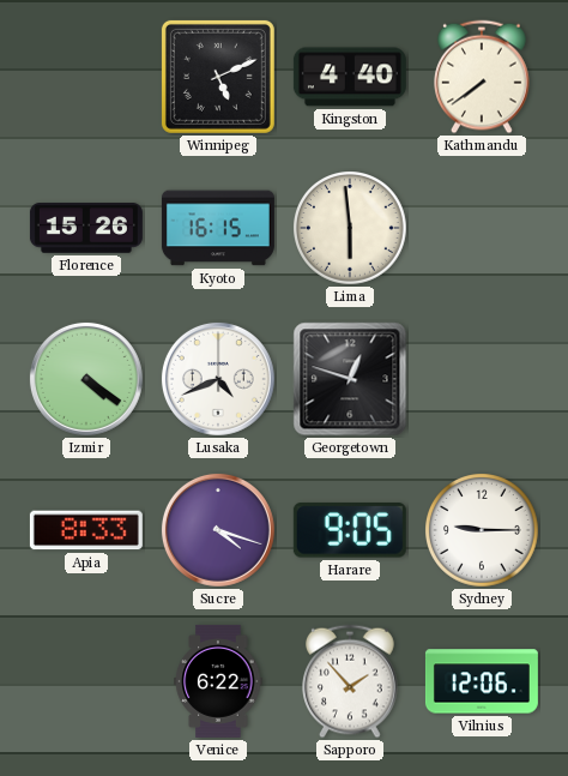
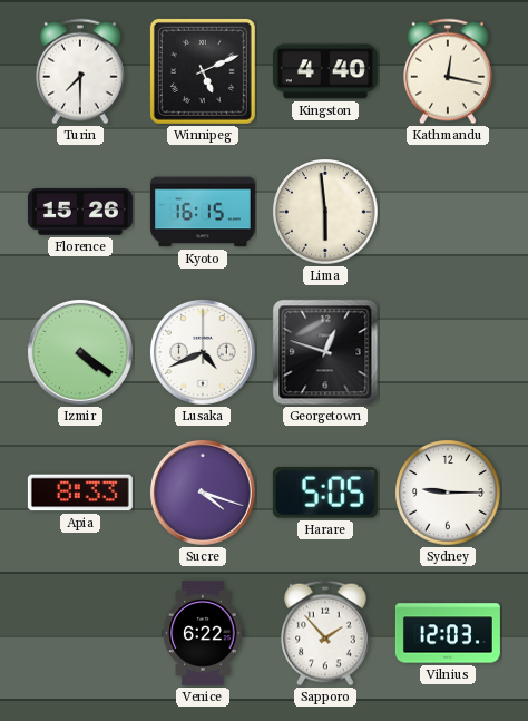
Turin: none -> 7:30
Kathmandu: 7:39 -> 12:17
Harare: 9:05 -> 5:05
Vilnius: 12:06 -> 12:03
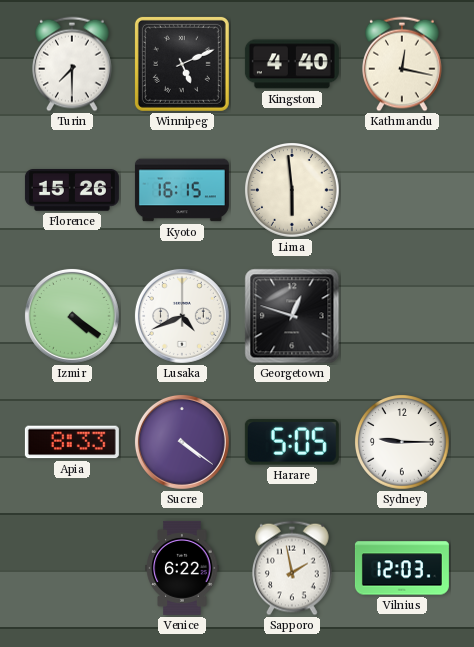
Sucre: 4:18 -> 4:21
Sapporo: 1:53 -> 1:58
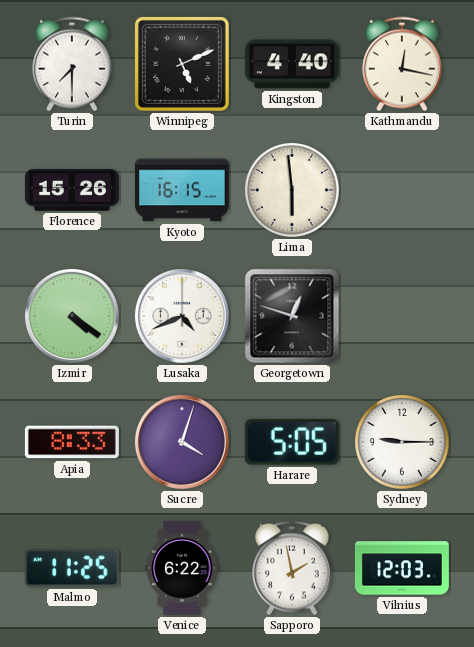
Sucre: 4:21 -> 4:03
Malmo: none -> 11:25
